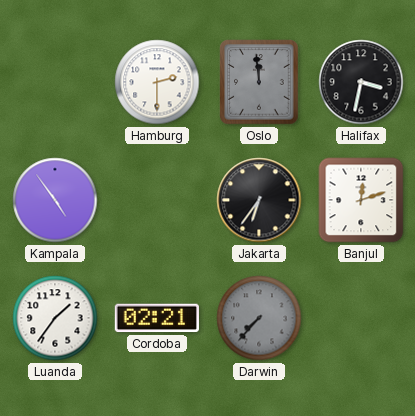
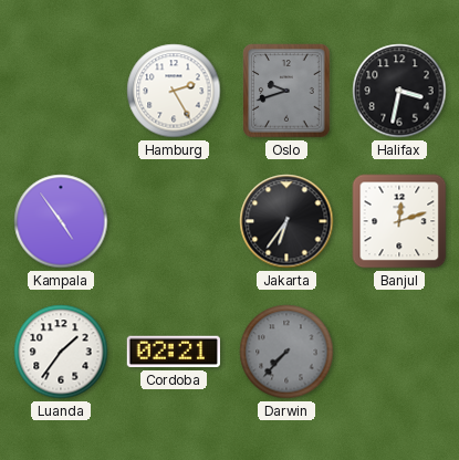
Hamburg: 2:30 -> 2:25
Oslo: 11:59 -> 9:42
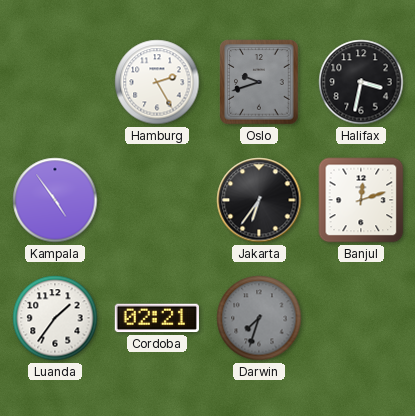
Darwin: 7:37 -> 7:33
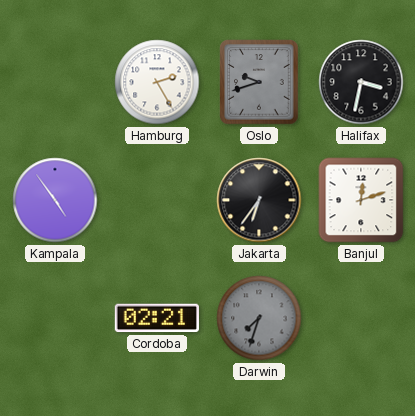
Luanda: 1:36 -> none
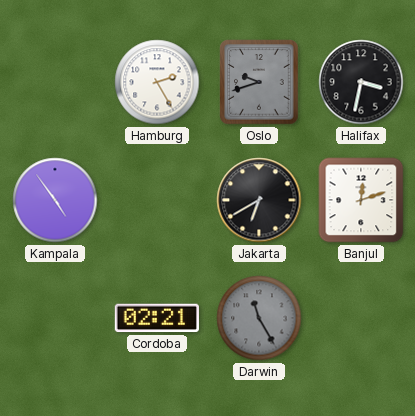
Jakarta: 6:36 -> 6:40
Darwin: 7:33 -> 11:25
